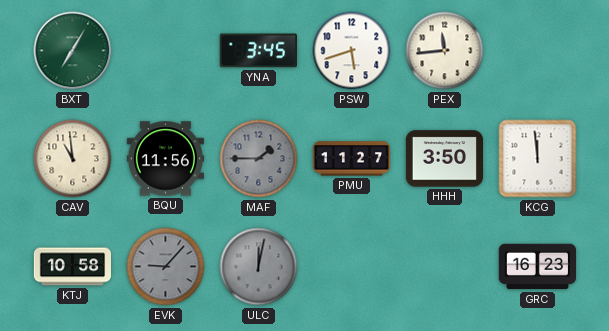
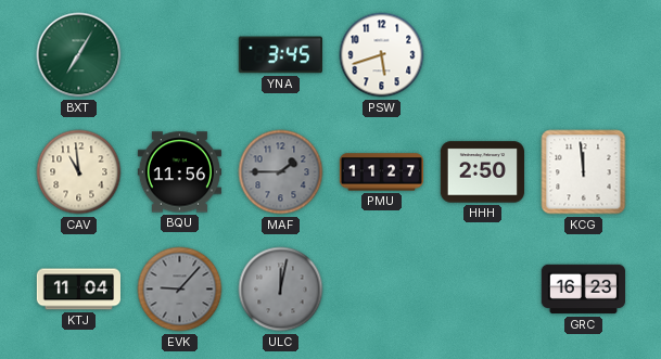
PEX: 11:44 -> none
HHH: 3:50 -> 2:50
KTJ: 10:58 -> 11:04
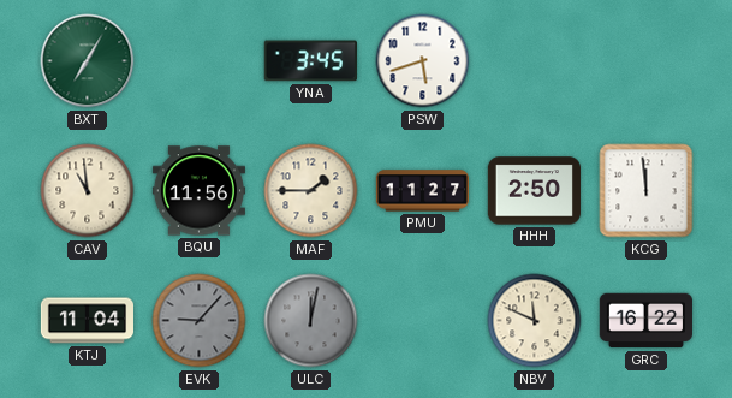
MAF dial: grey -> cream
NBV: none -> 11:49
GRC: 16:23 -> 16:22
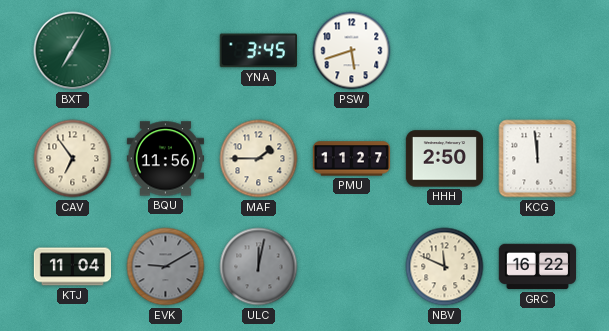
CAV: 10:59 -> 6:54
EVK: 9:07 -> 9:10
